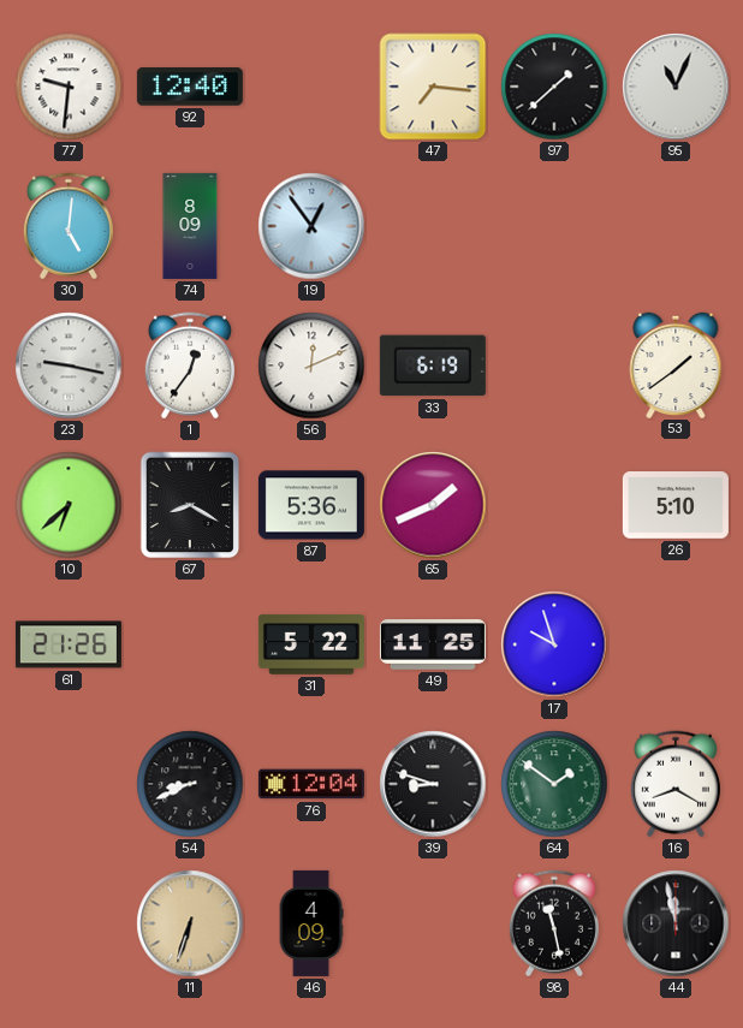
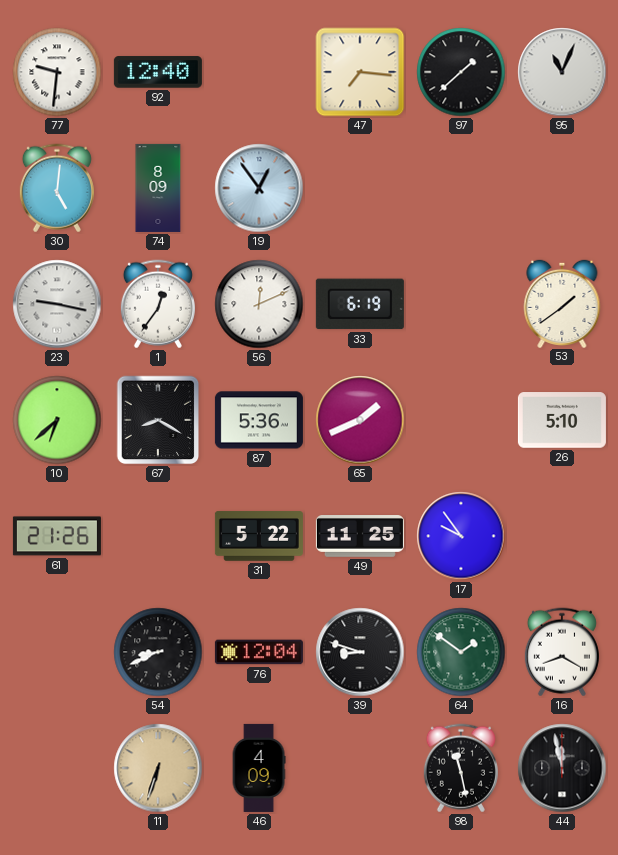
17: 9:57 -> 9:54
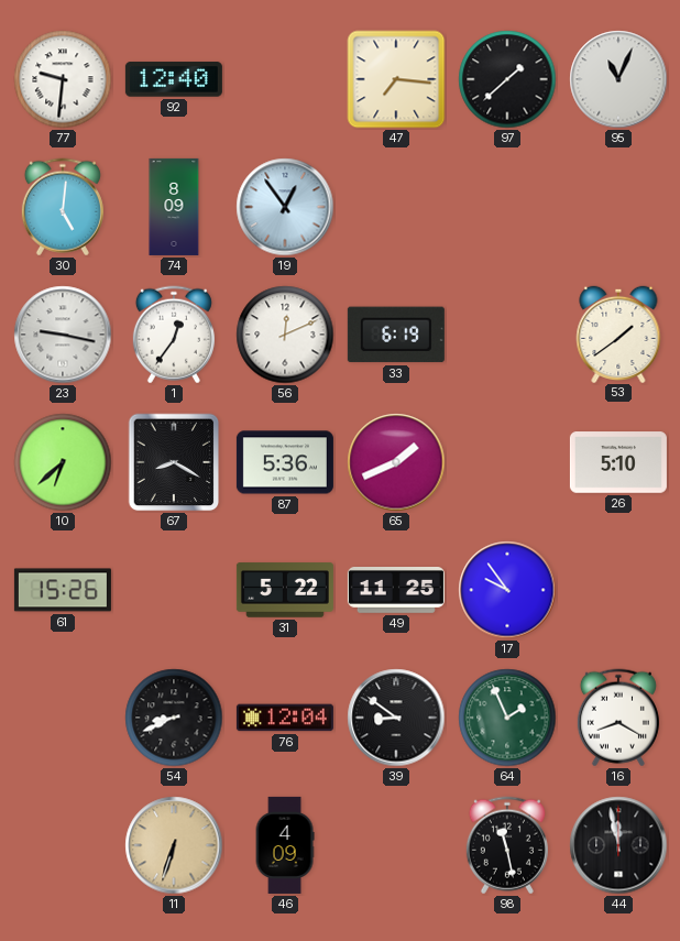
61: 21:26 -> 15:26
39: 8:48 -> 8:51
64: 1:51 -> 1:56
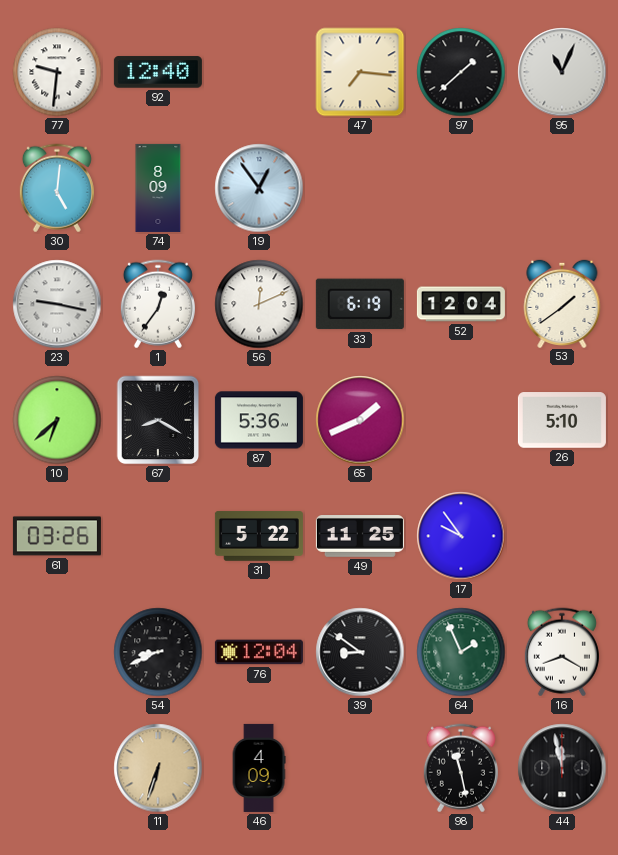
52: none -> 12:04
61: 15:26 -> 03:26
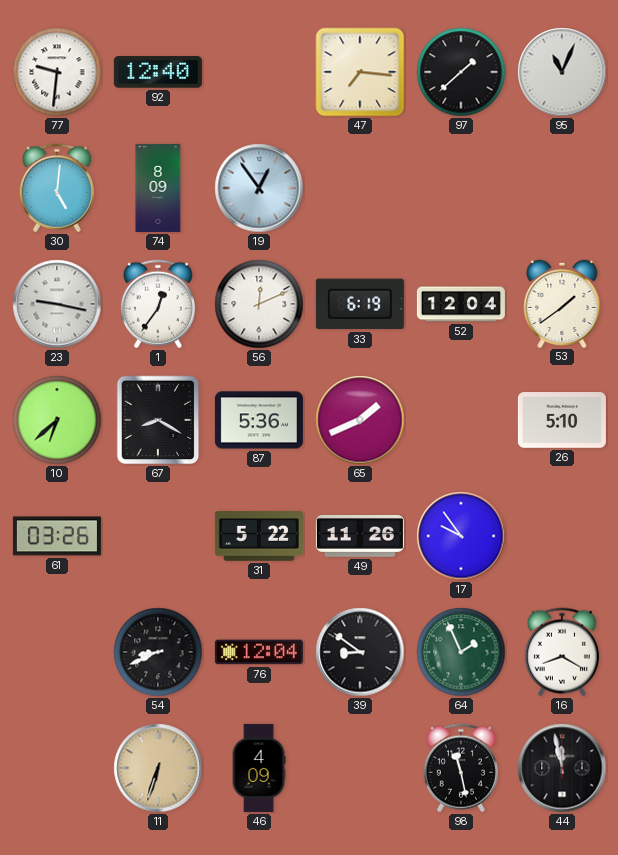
49: 11:25 -> 11:26
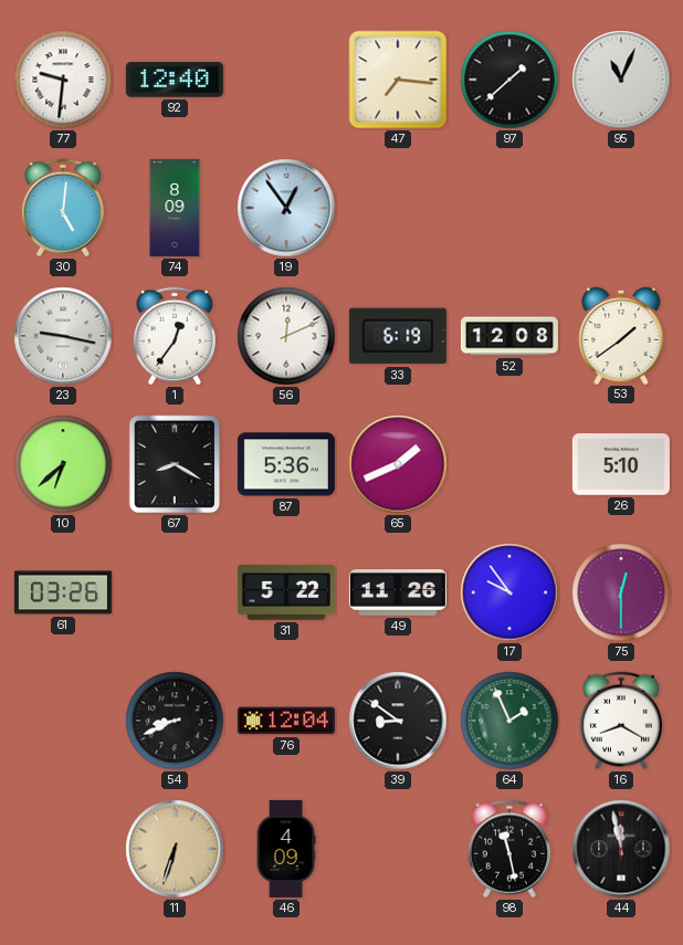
52: 12:04 -> 12:08
75: none -> 12:30
